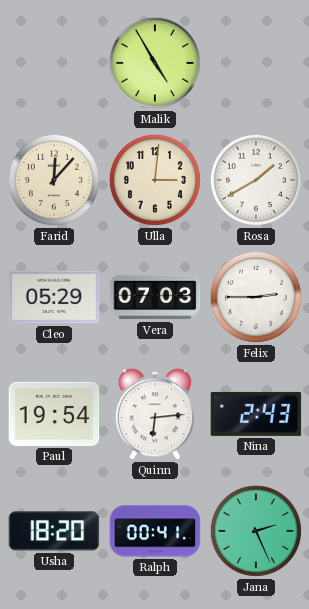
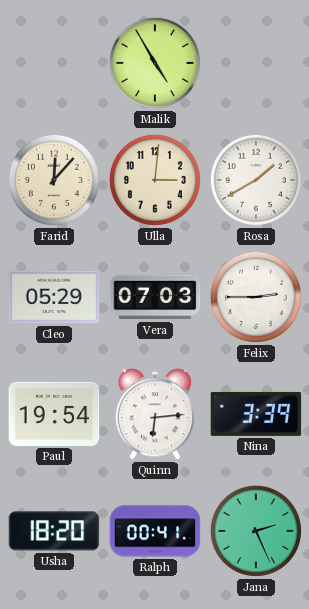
Nina: 2:43 -> 3:39
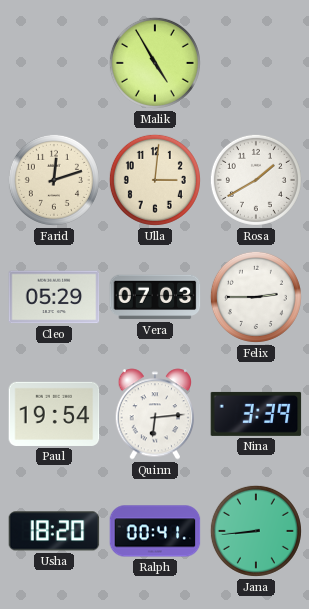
Farid: 12:07 -> 12:12
Jana: 2:26 -> 8:44
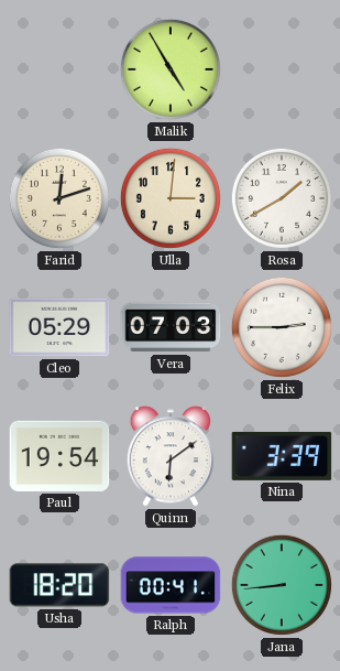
Quinn: 6:14 -> 6:09
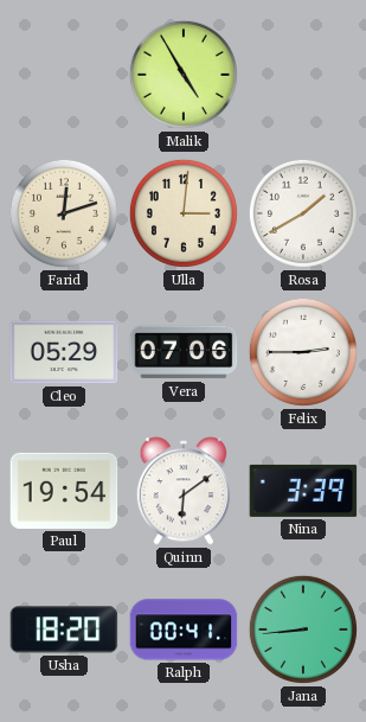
Vera: 07:03 -> 07:06
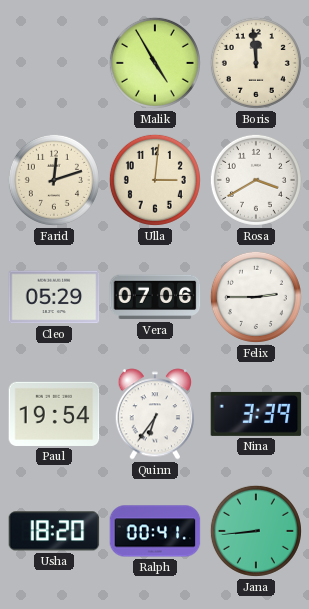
Boris: none -> 11:59
Rosa: 1:40 -> 3:40
Quinn: 6:09 -> 6:36
